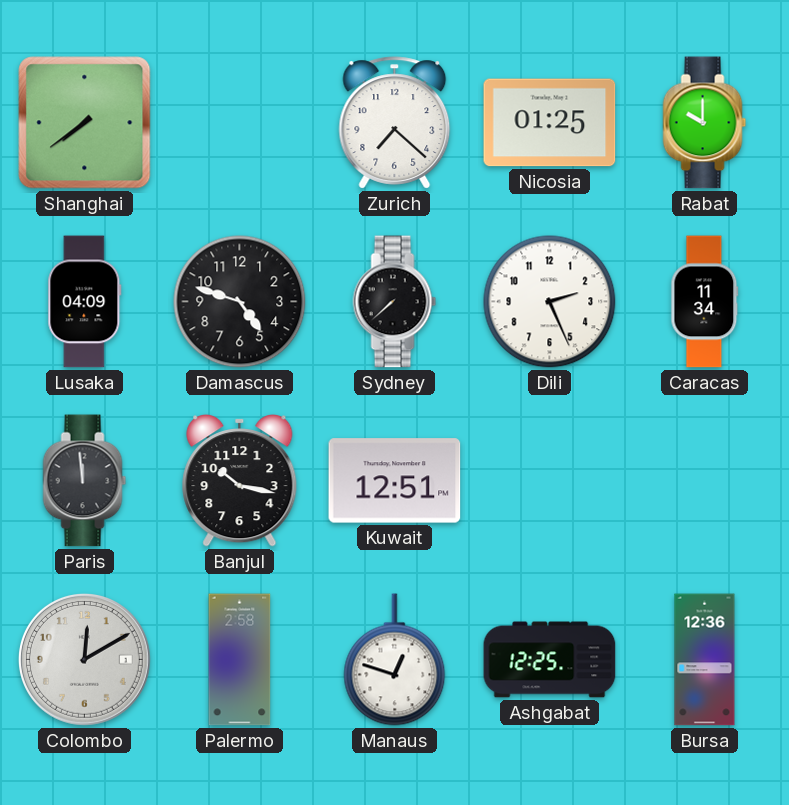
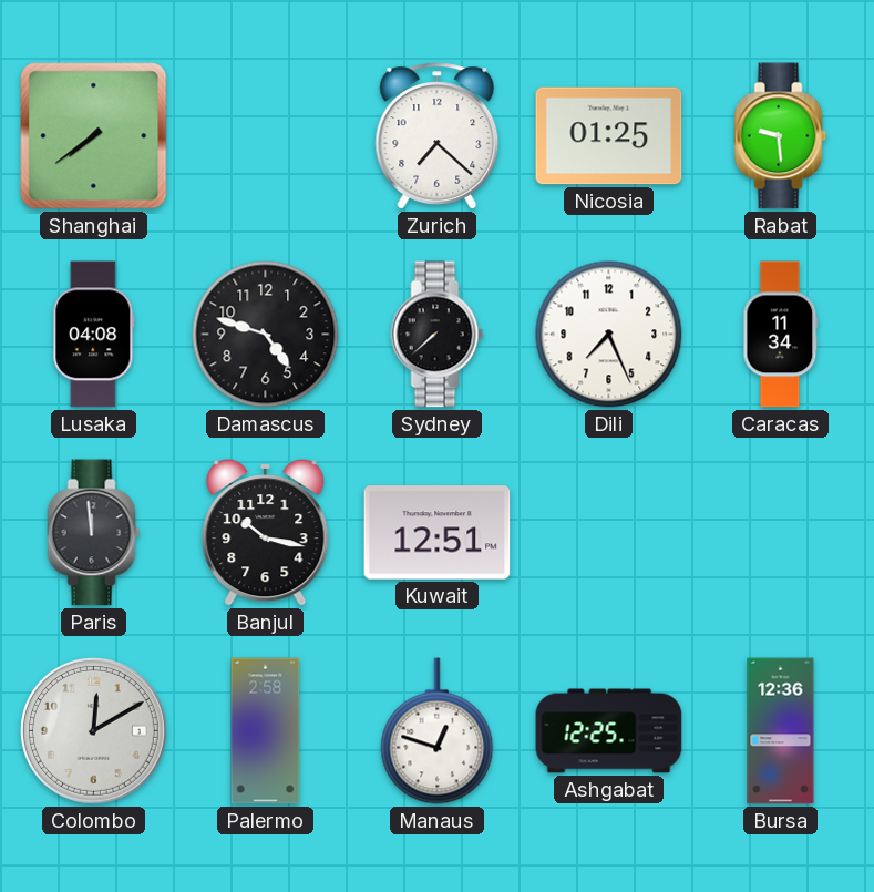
Rabat: 10:00 -> 9:29
Lusaka: 04:09 -> 04:08
Dili: 2:26 -> 7:26
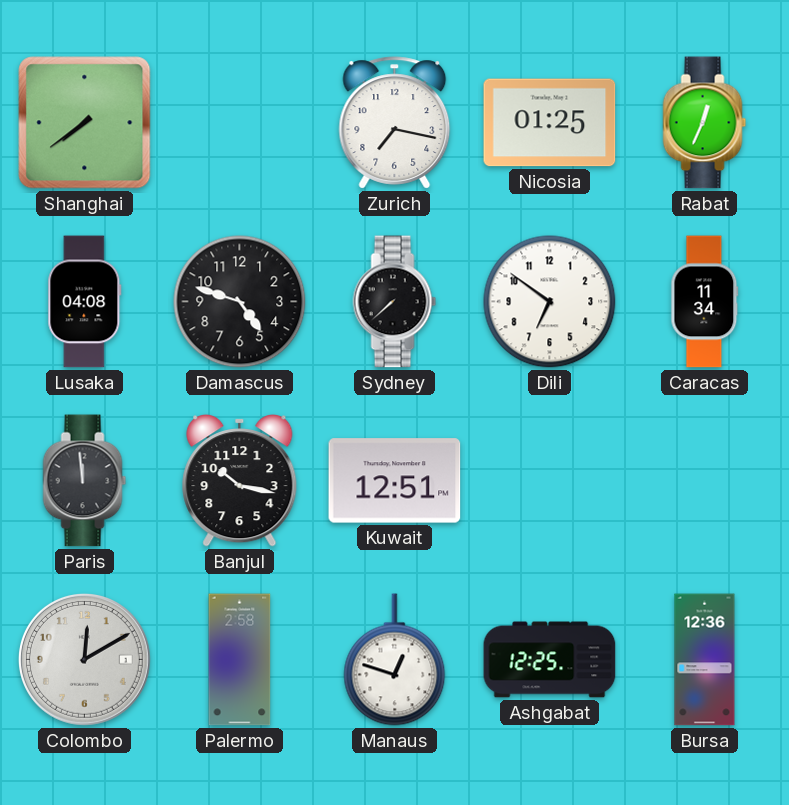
Zurich: 7:22 -> 7:17
Rabat: 9:29 -> 12:34
Dili: 7:26 -> 6:51
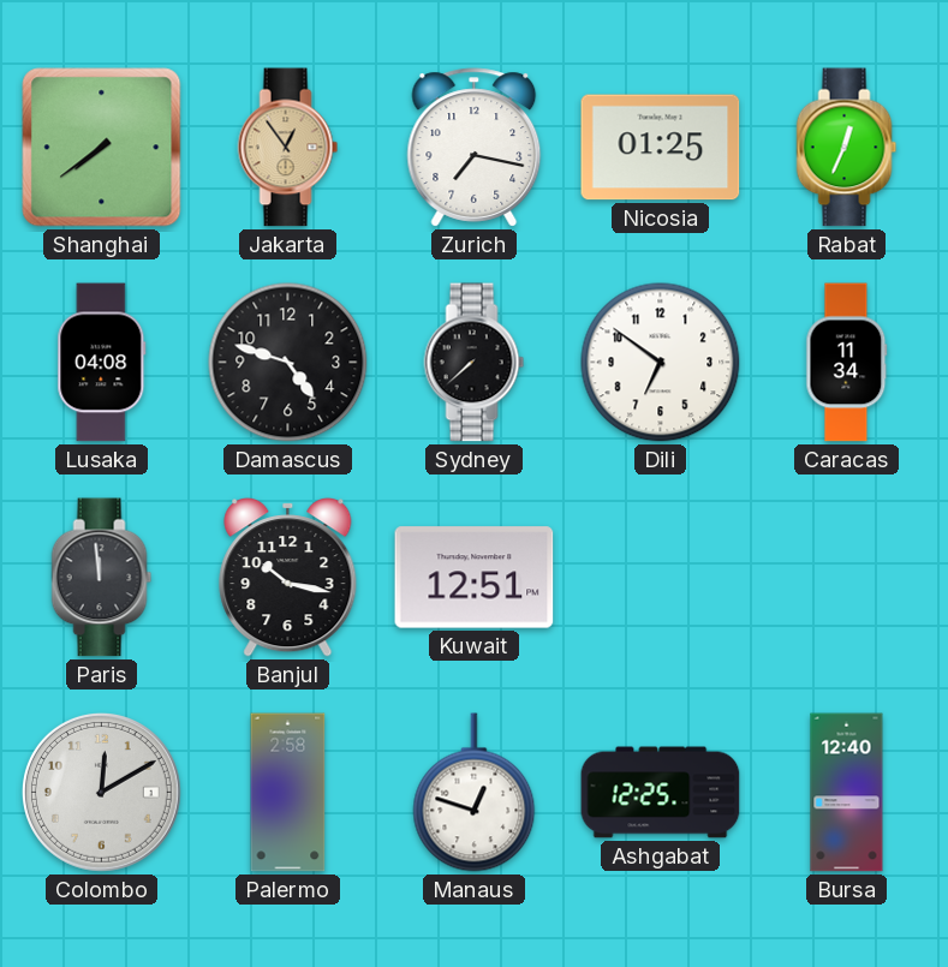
Jakarta: none -> 12:54
Bursa: 12:36 -> 12:40
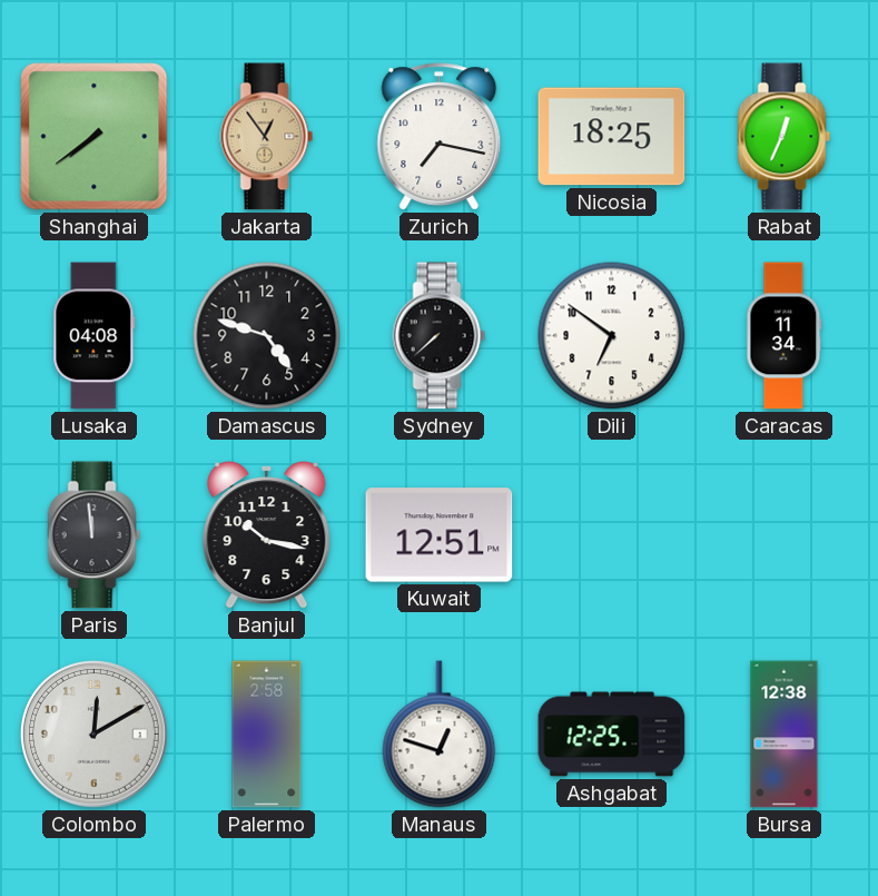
Nicosia: 01:25 -> 18:25
Bursa: 12:40 -> 12:38
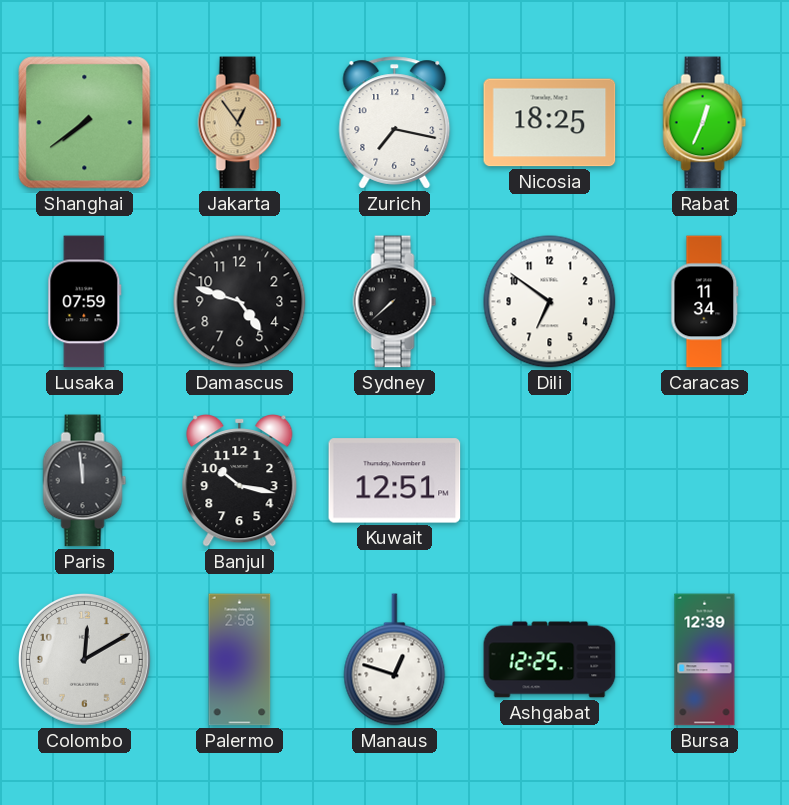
Lusaka: 04:08 -> 07:59
Bursa: 12:38 -> 12:39
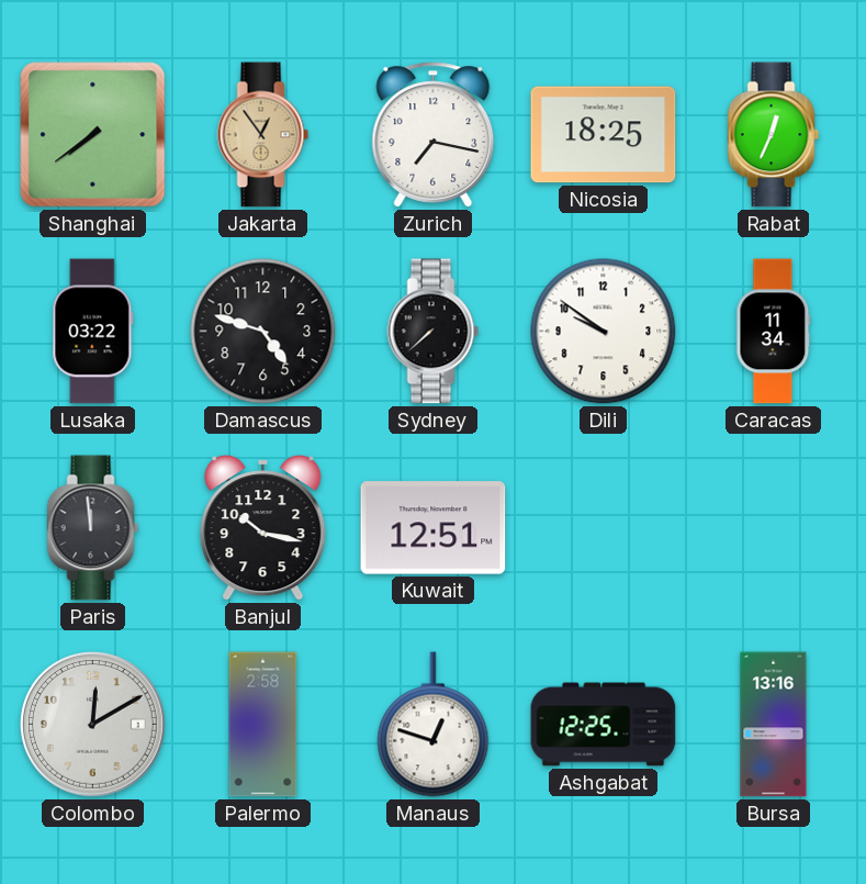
Lusaka: 07:59 -> 03:22
Dili: 6:51 -> 9:51
Bursa: 12:39 -> 13:16
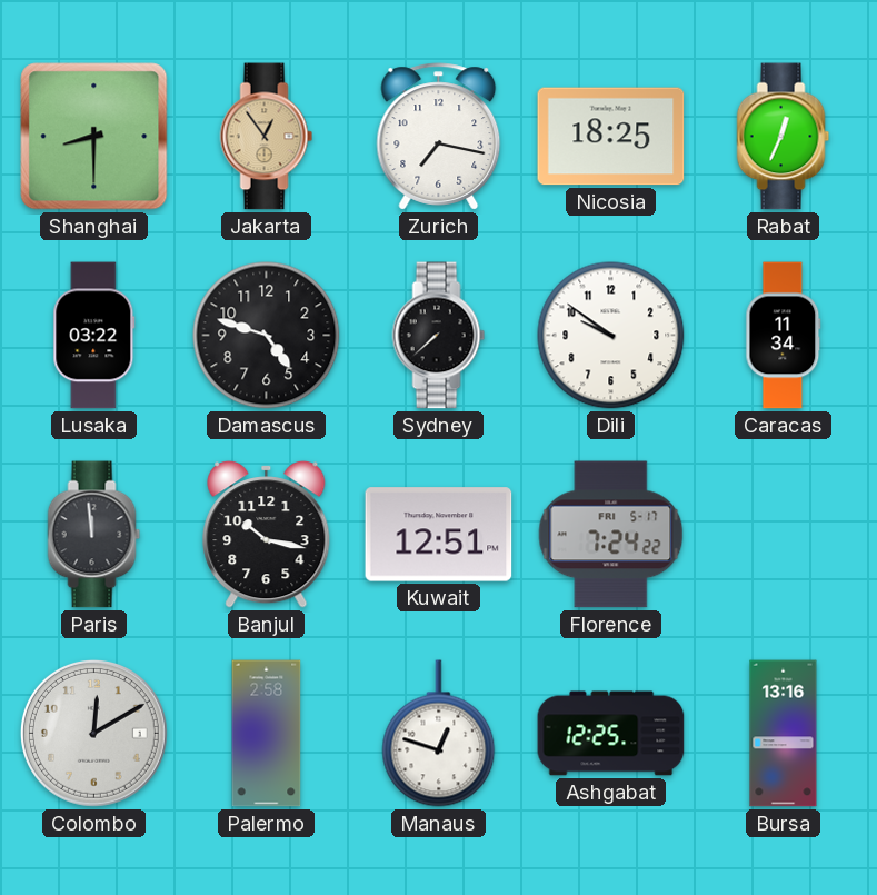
Shanghai: 7:39 -> 8:30
Florence: none -> 7:24
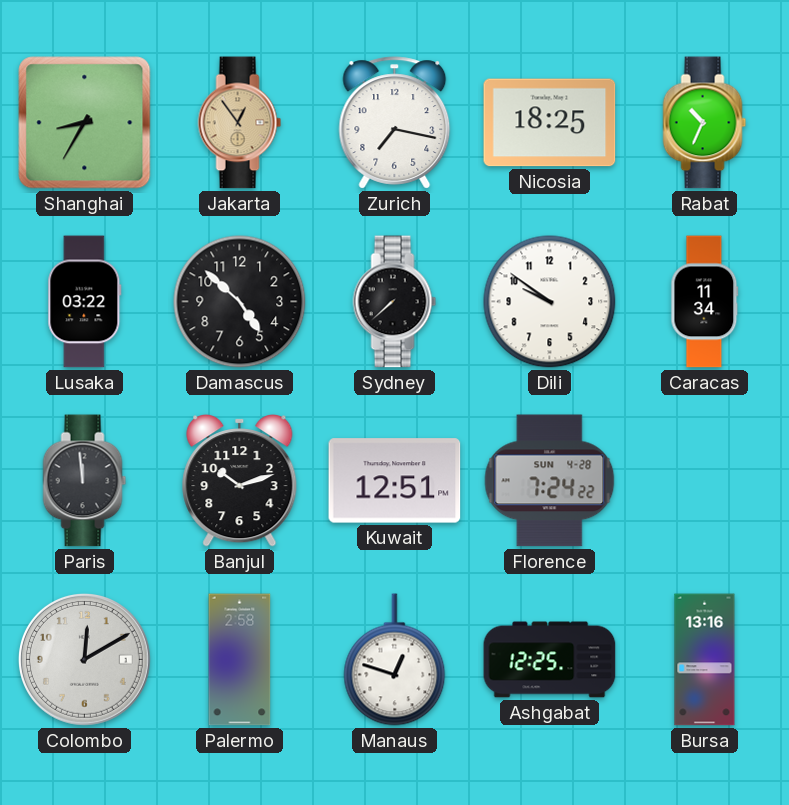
Shanghai: 8:30 -> 8:35
Rabat: 12:34 -> 10:34
Damascus: 4:48 -> 4:52
Banjul: 10:17 -> 10:12
Florence date: FRI 5-17 -> SUN 4-28
